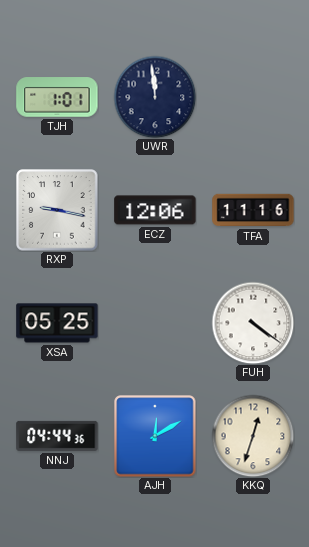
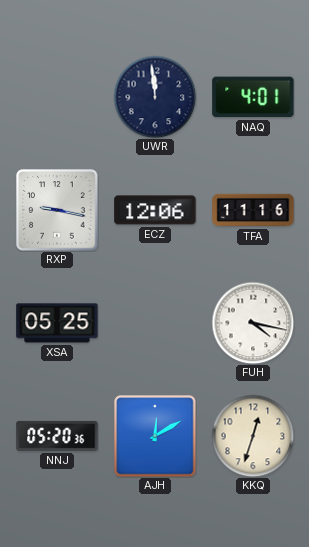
TJH: 1:01 -> none
NAQ: none -> 4:01
FUH: 4:21 -> 4:17
NNJ: 04:44 -> 05:20
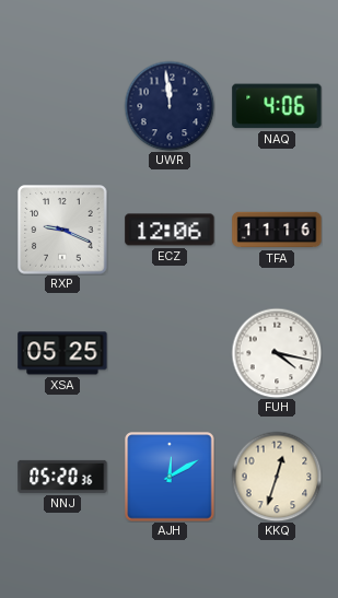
NAQ: 4:01 -> 4:06
RXP: 9:17 -> 9:19
